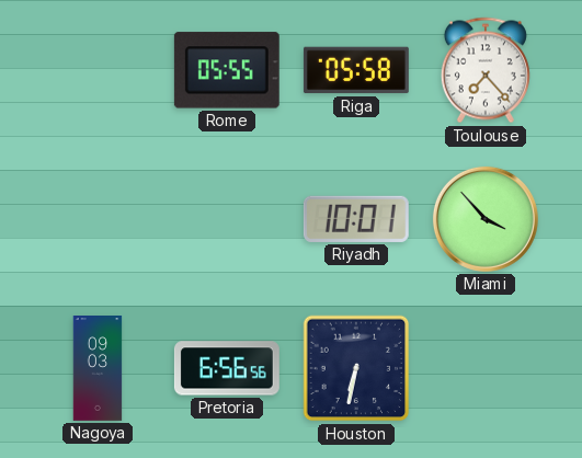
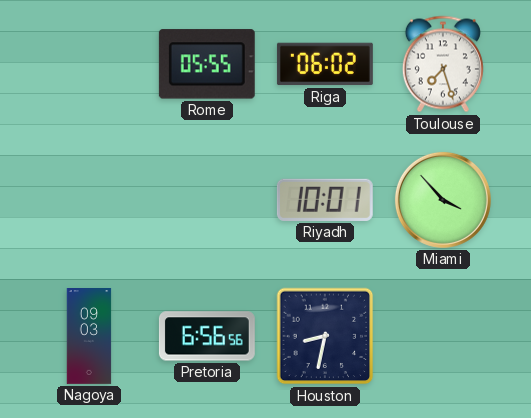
Riga: 05:58 -> 06:02
Toulouse: 7:23 -> 7:27
Houston: 6:32 -> 8:32
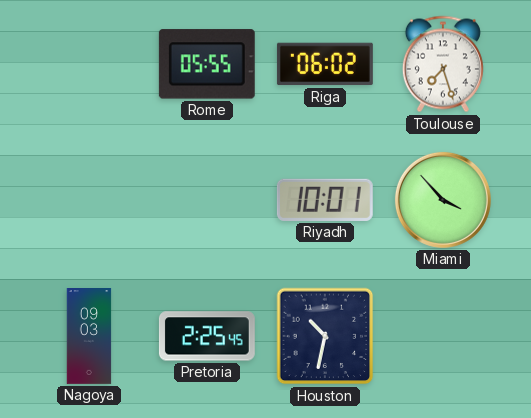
Pretoria: 6:56 -> 2:25
Houston: 8:32 -> 10:32
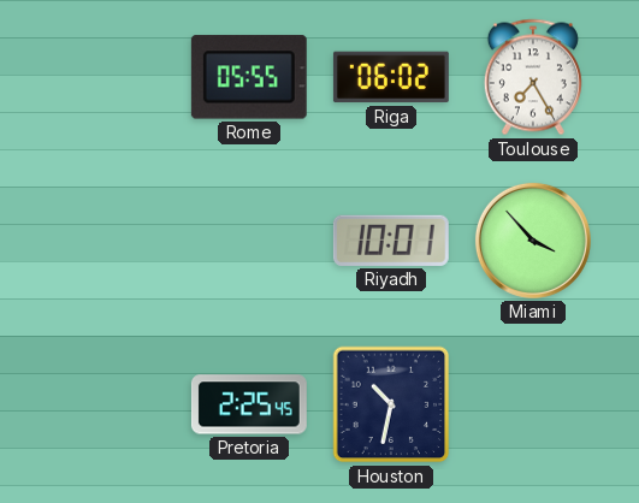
Toulouse: 7:27 -> 7:25
Nagoya: 09:03 -> none
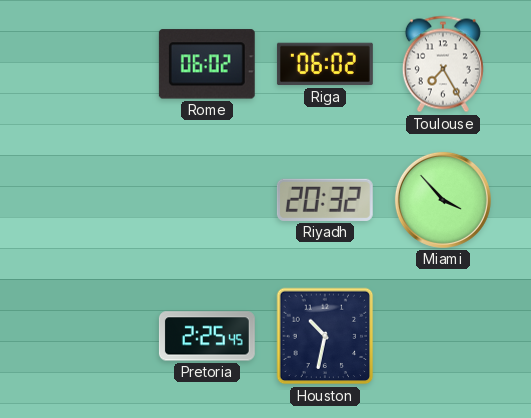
Rome: 05:55 -> 06:02
Riyadh: 10:01 -> 20:32
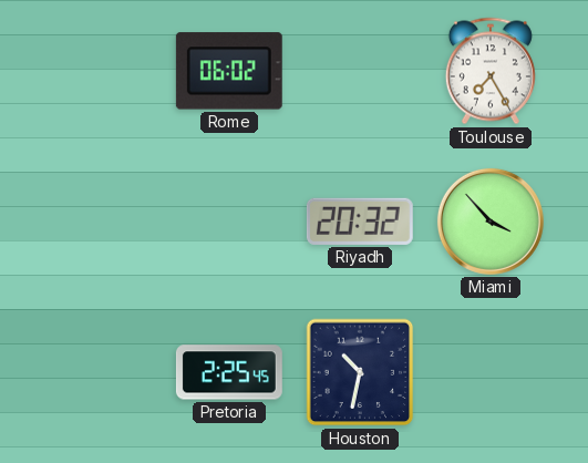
Riga: 06:02 -> none
